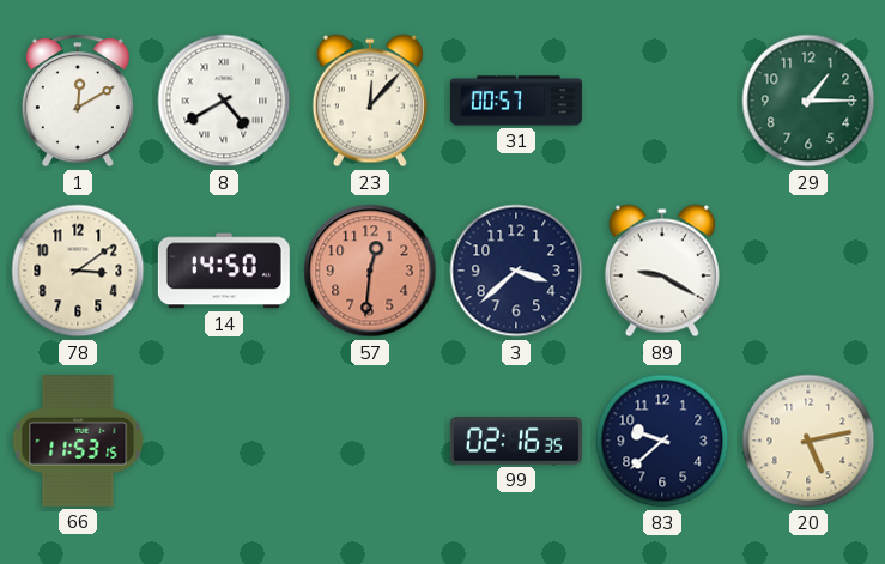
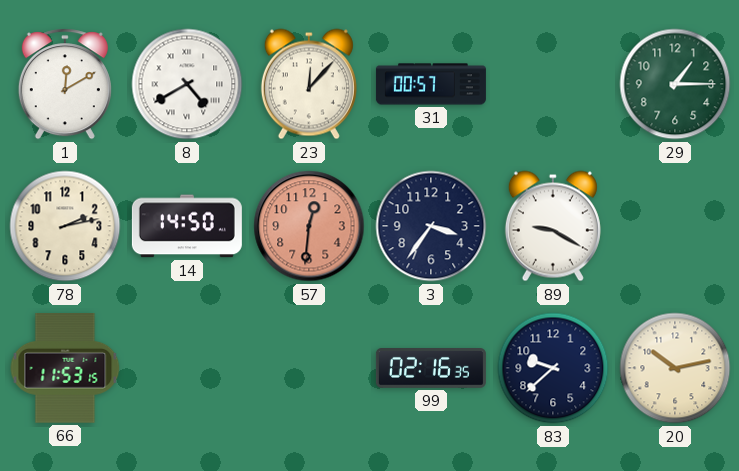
78: 3:09 -> 2:13
3: 3:38 -> 3:36
20: 5:13 -> 10:13
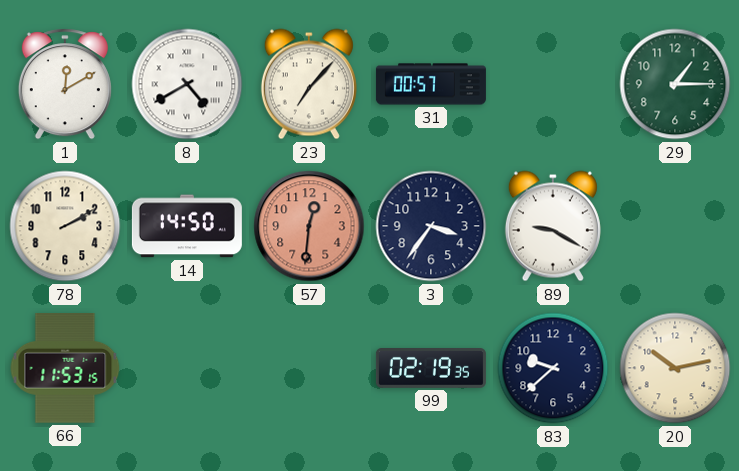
23: 12:07 -> 7:07
78: 2:13 -> 2:10
99: 02:16 -> 02:19
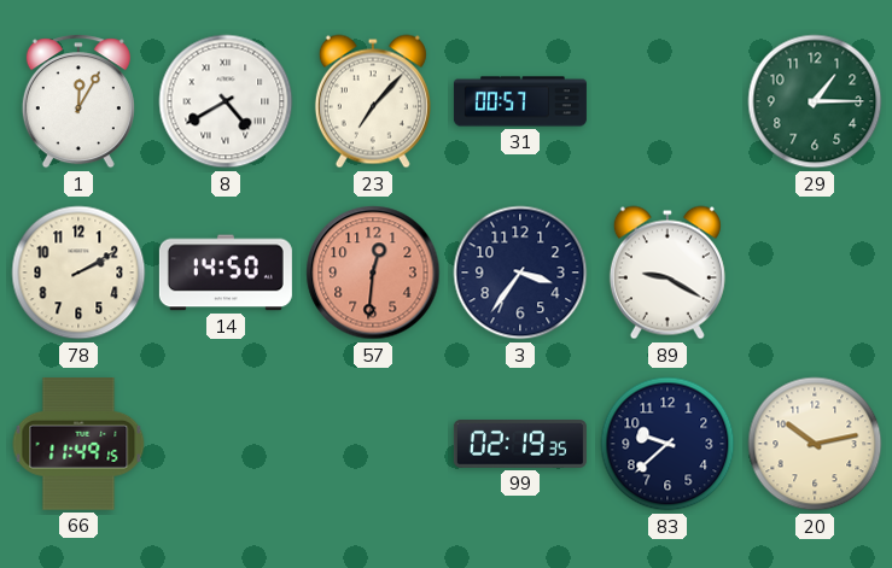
1: 12:10 -> 12:05
66: 11:53 -> 11:49
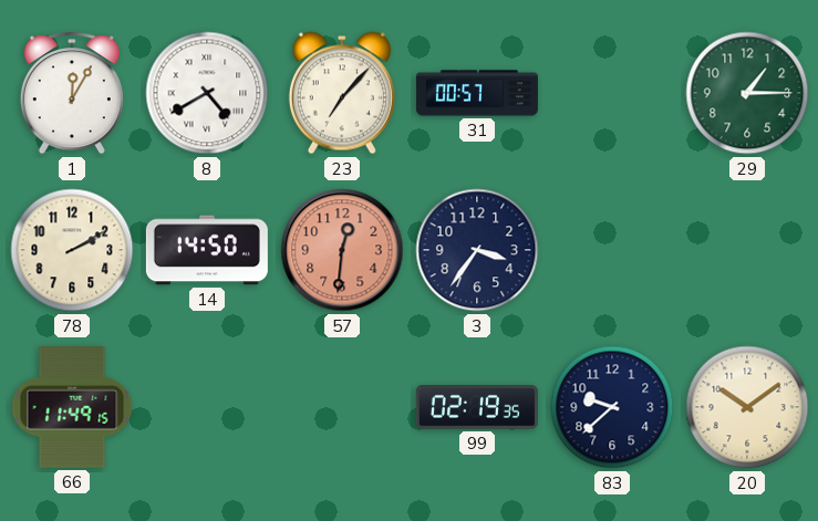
89: 9:20 -> none
20: 10:13 -> 10:09
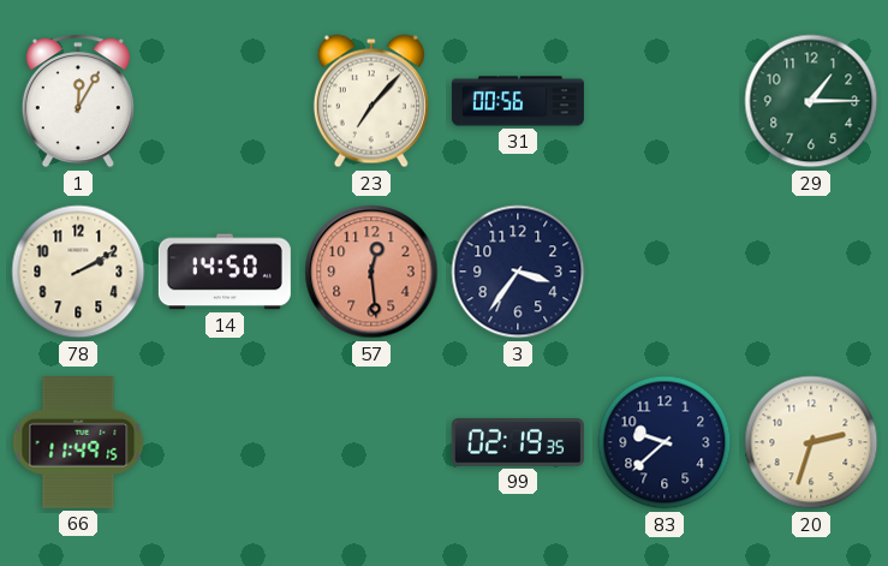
8: 4:40 -> none
31: 00:57 -> 00:56
57: 12:31 -> 12:29
20: 10:09 -> 2:33
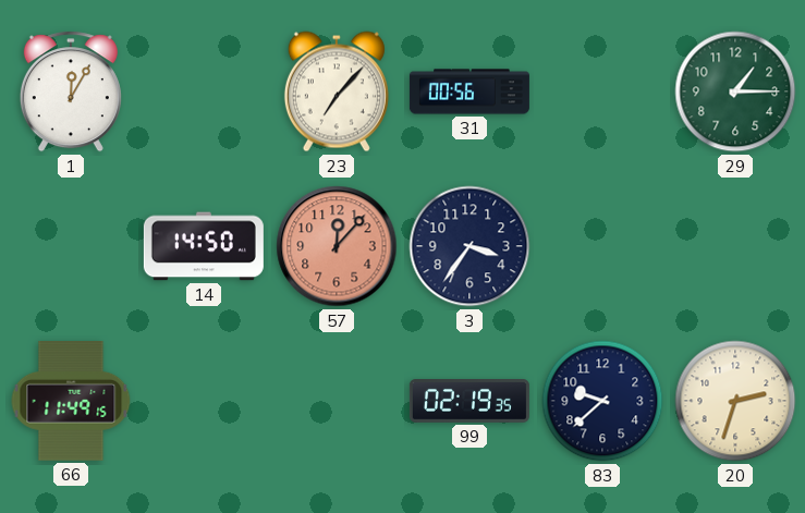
78: 2:10 -> none
57: 12:29 -> 12:07
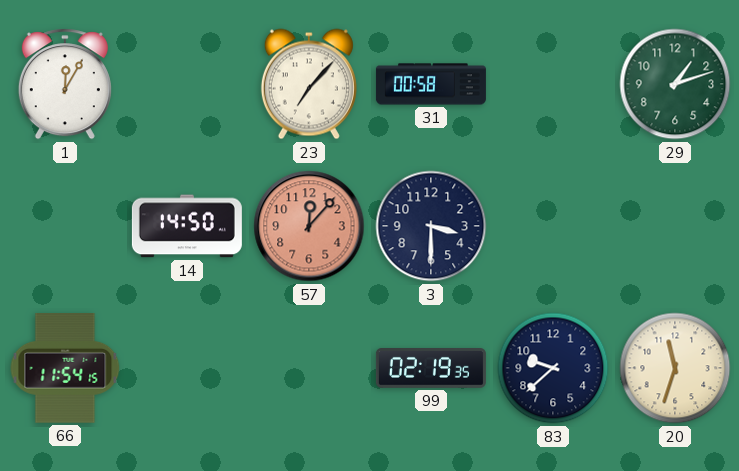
31: 00:56 -> 00:58
29: 1:15 -> 1:12
3: 3:36 -> 3:30
66: 11:49 -> 11:54
20: 2:33 -> 11:33
